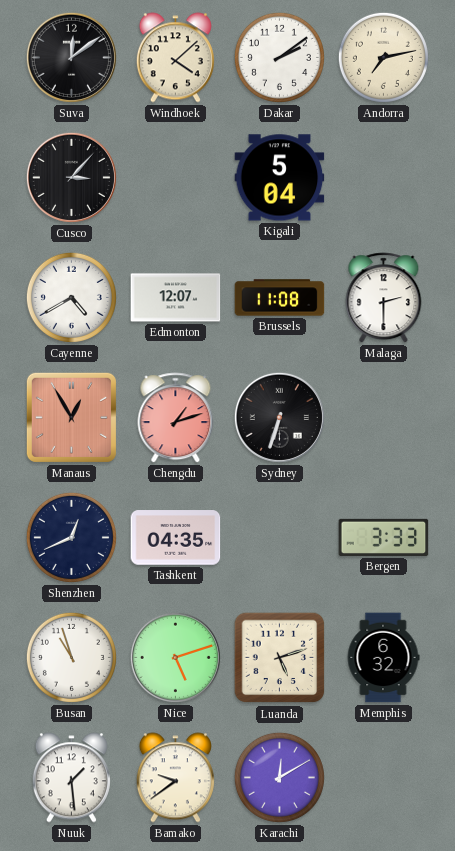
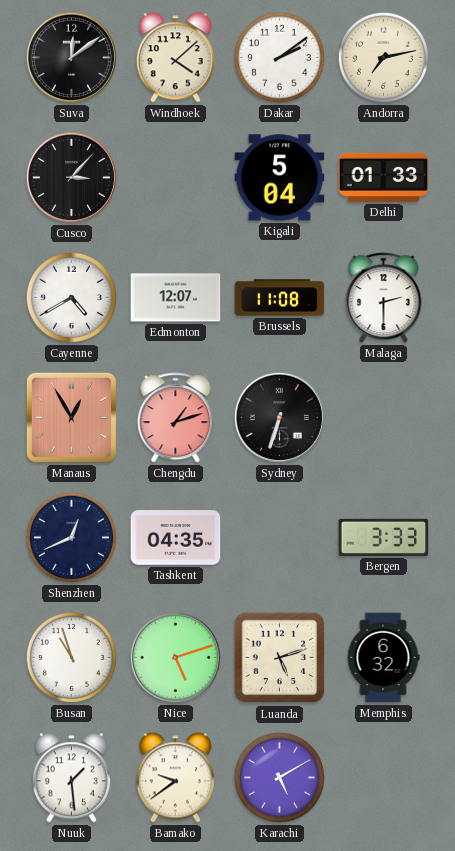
Delhi: none -> 01:33
Karachi: 12:10 -> 5:10
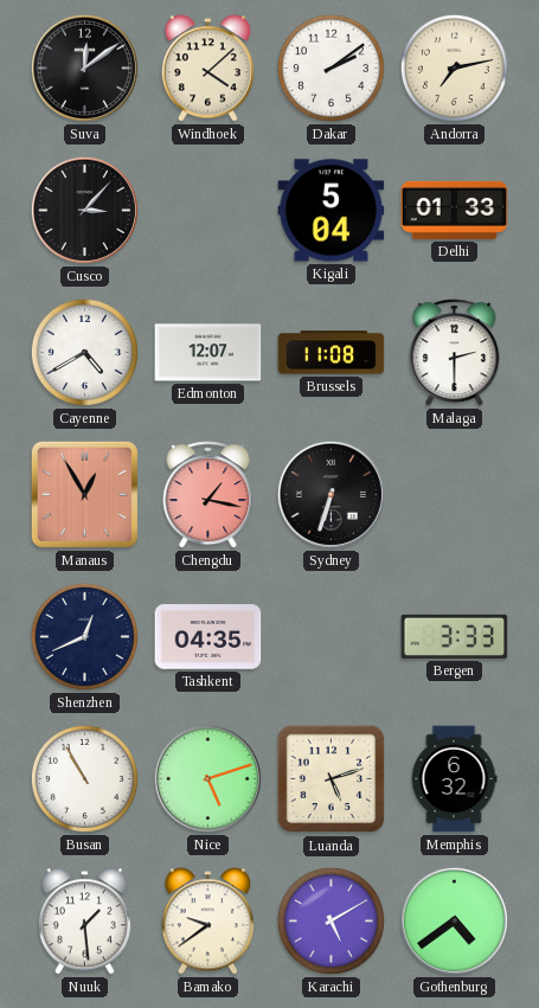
Chengdu: 1:12 -> 1:17
Busan: 10:57 -> 10:55
Gothenburg: none -> 4:39
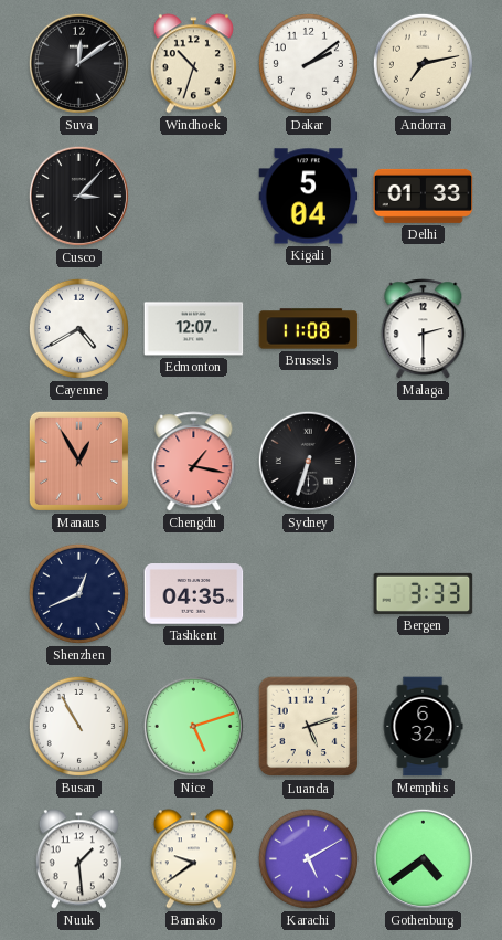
Windhoek: 4:08 -> 10:33
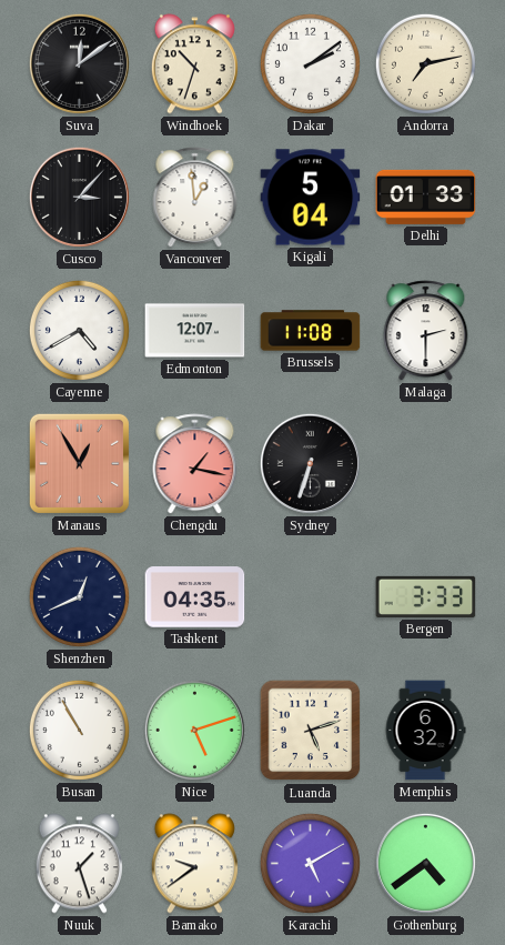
Vancouver: none -> 12:59
Nuuk: 1:29 -> 1:27
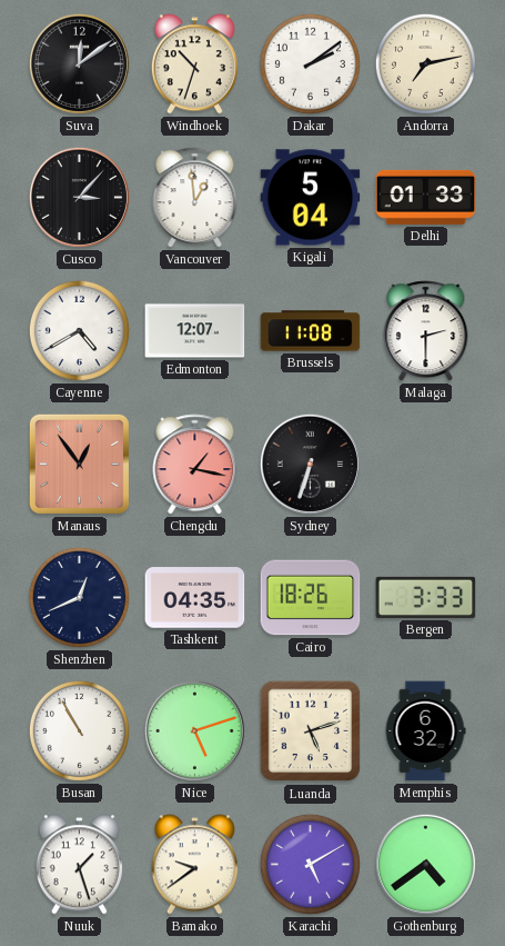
Manaus: 12:55 -> 12:54
Cairo: none -> 18:26
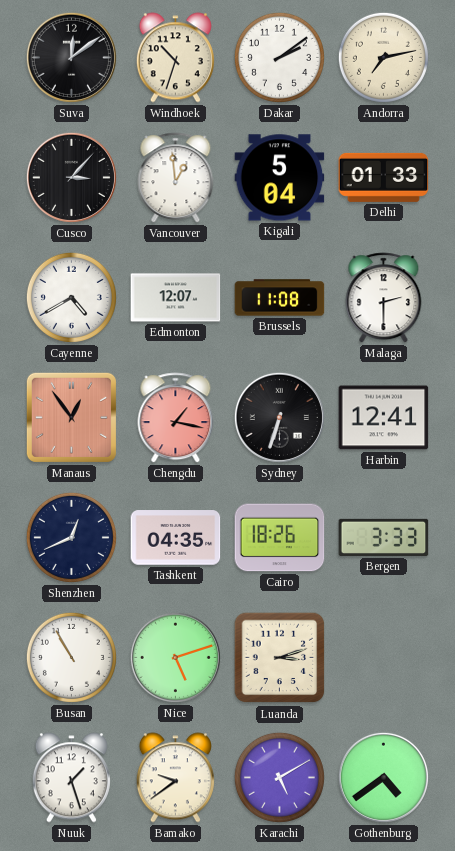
Harbin: none -> 12:41
Luanda: 5:12 -> 3:12
Memphis: 6:32 -> none
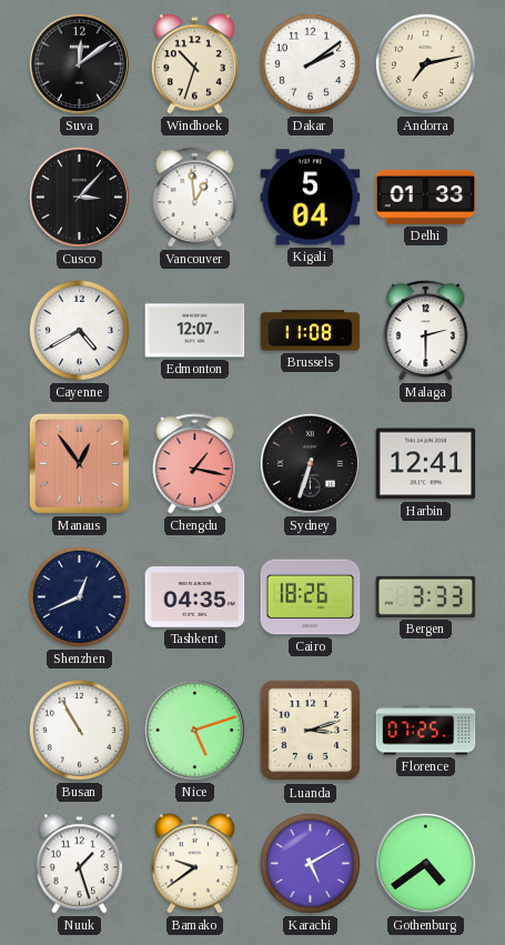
Florence: none -> 07:25
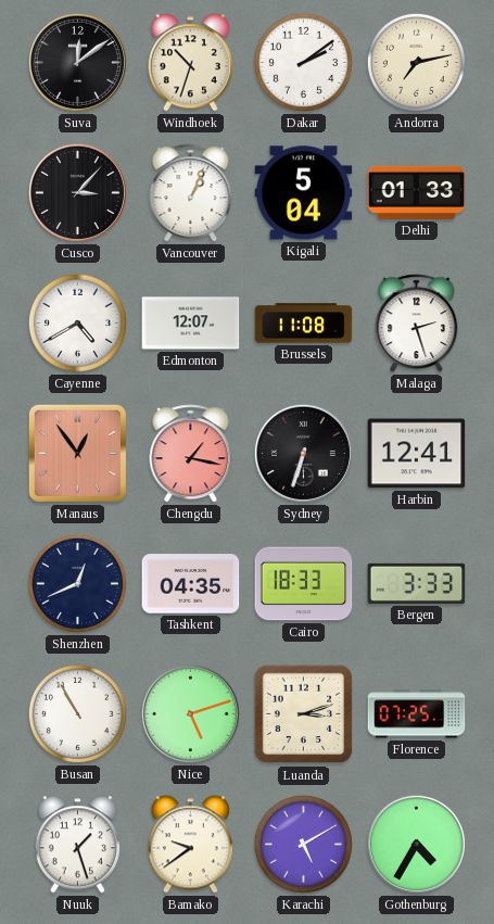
Vancouver: 12:59 -> 1:04
Malaga: 2:30 -> 2:27
Cairo: 18:26 -> 18:33
Gothenburg: 4:39 -> 4:35
